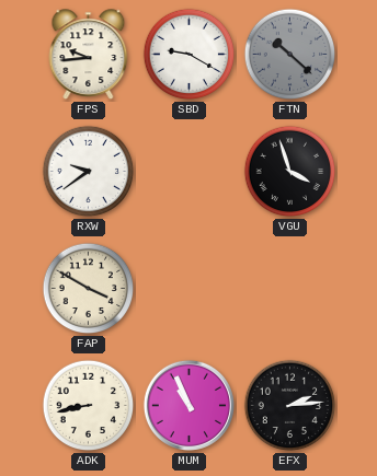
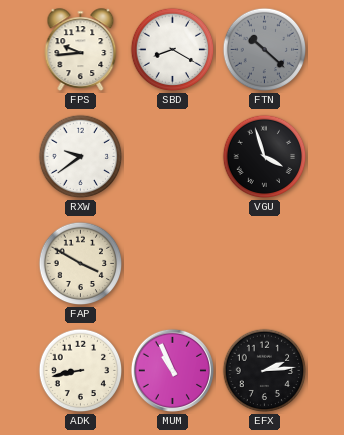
SBD: 9:20 -> 8:20
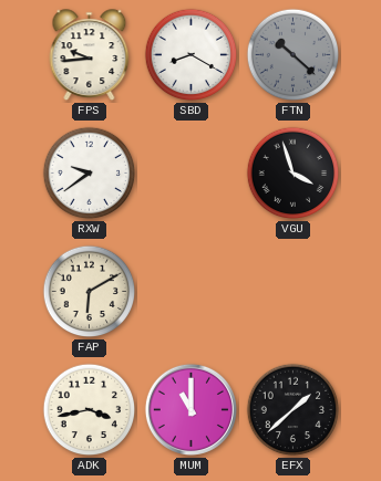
FAP: 3:50 -> 6:10
ADK: 8:43 -> 3:43
MUM: 10:56 -> 11:00
EFX: 2:14 -> 1:38
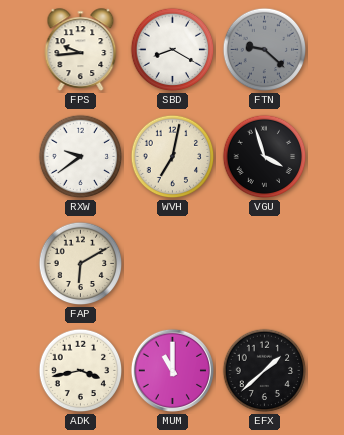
FTN: 10:22 -> 9:22
WVH: none -> 7:02
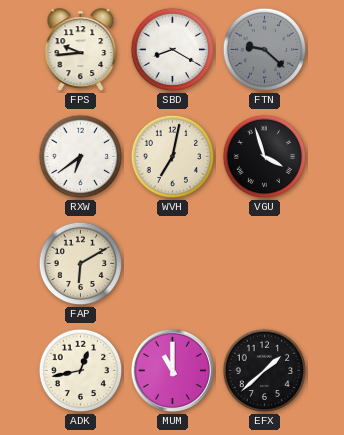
RXW: 9:39 -> 6:39
ADK: 3:43 -> 12:43
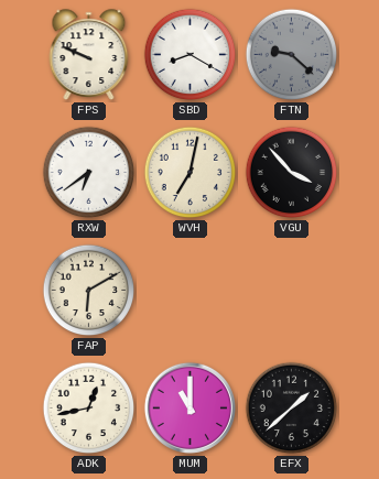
FPS: 9:44 -> 9:49
VGU: 3:57 -> 3:53
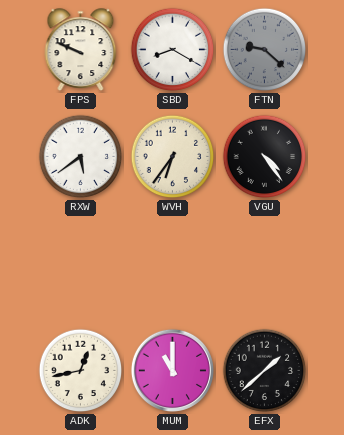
RXW: 6:39 -> 5:39
WVH: 7:02 -> 6:36
VGU: 3:53 -> 4:24
FAP: 6:10 -> none
